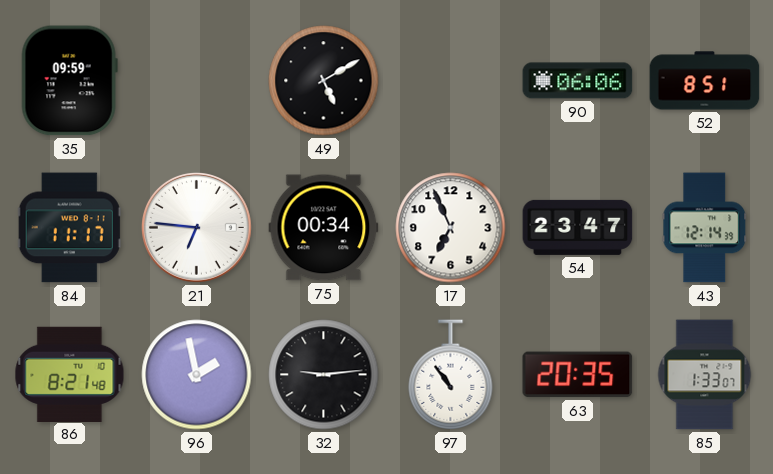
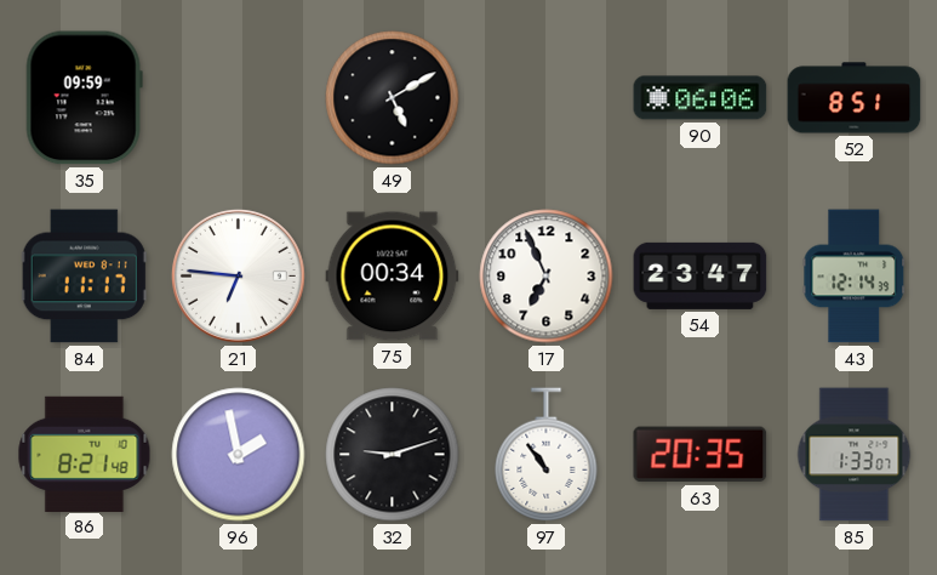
32: 9:14 -> 9:12
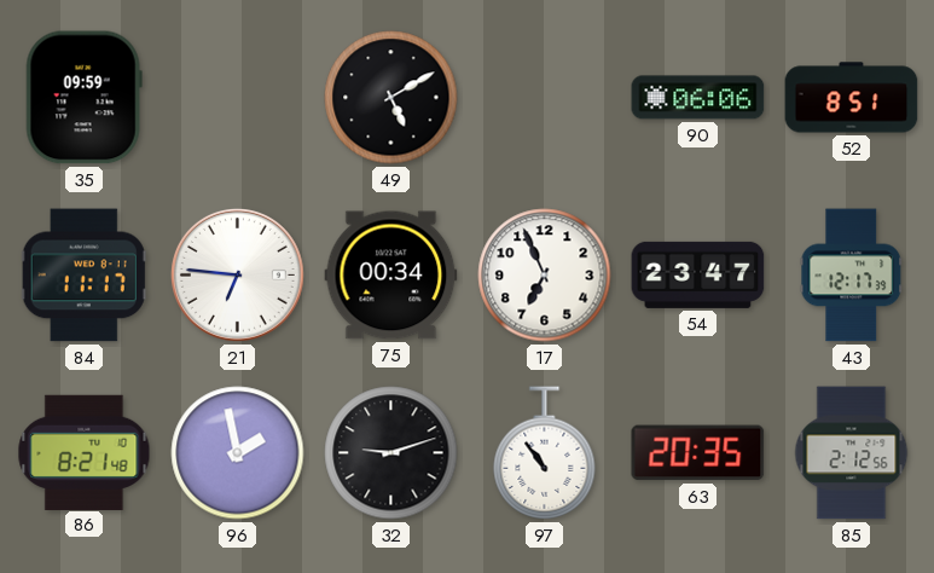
43: 12:14 -> 12:17
85: 1:33 -> 2:12
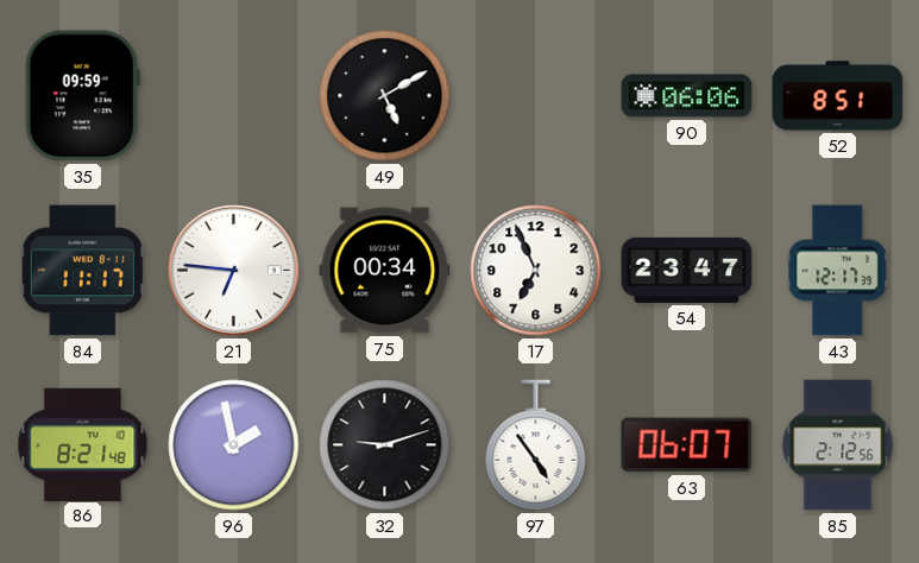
97: 10:54 -> 4:54
63: 20:35 -> 06:07
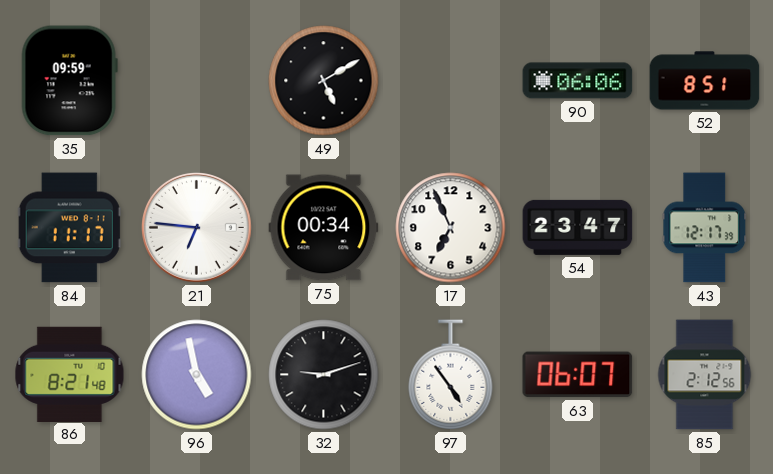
96: 1:58 -> 4:58
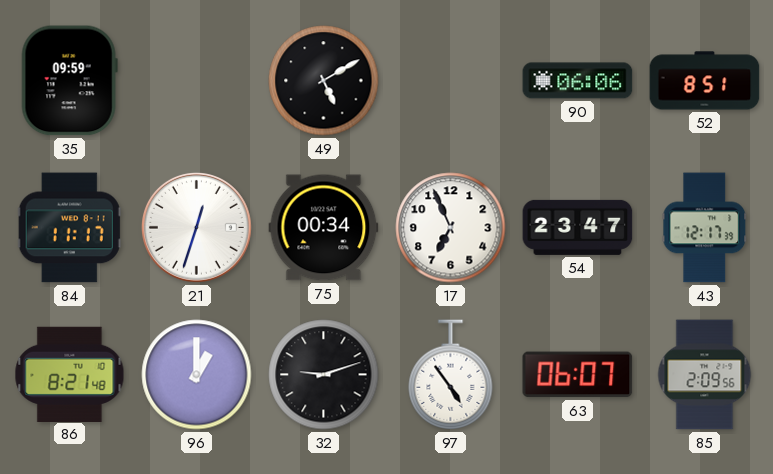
21: 6:46 -> 12:33
96: 4:58 -> 1:00
85: 2:12 -> 2:09
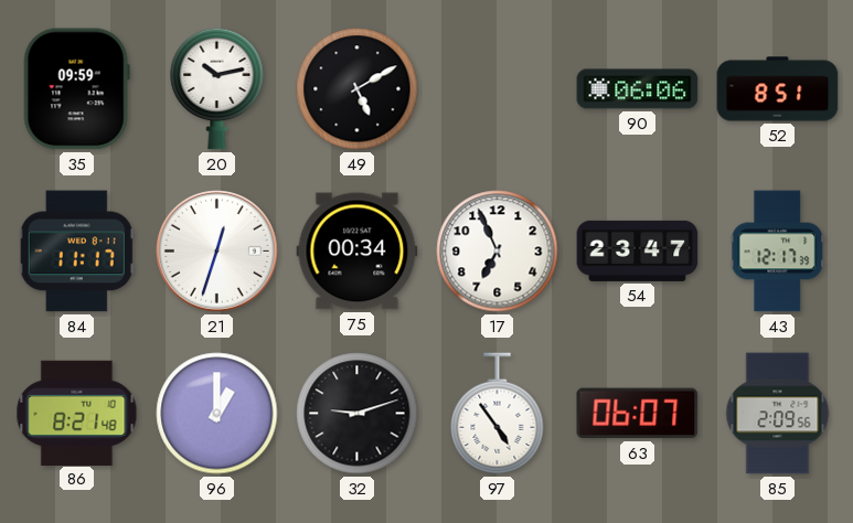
20: none -> 10:13
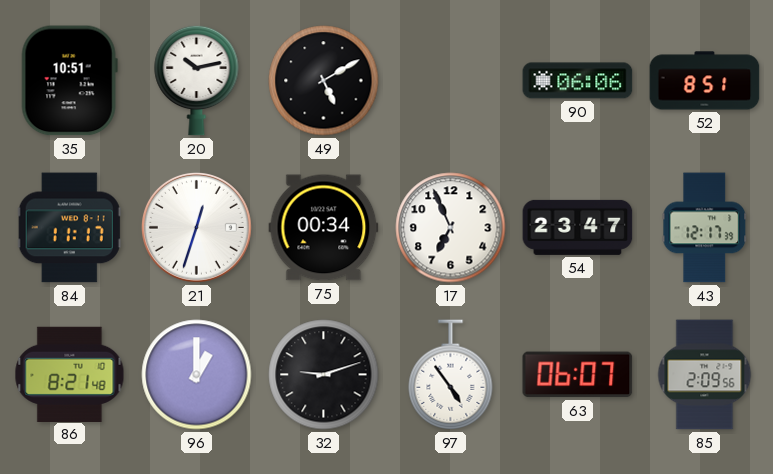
35: 09:59 -> 10:51
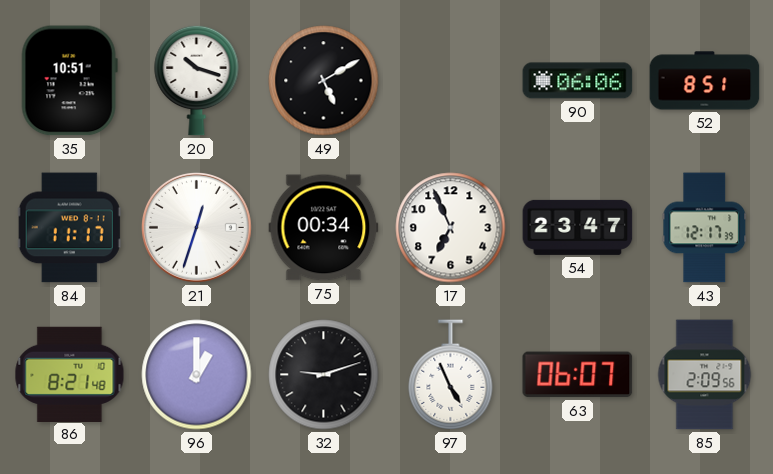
20: 10:13 -> 10:18
97: 4:54 -> 4:56
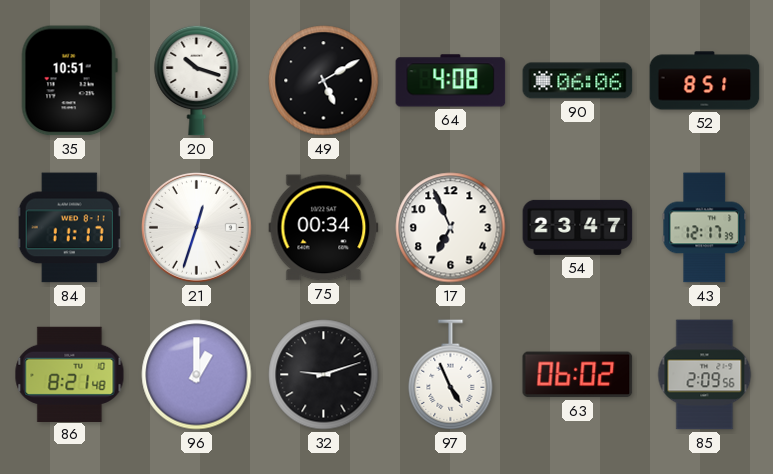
64: none -> 4:08
63: 06:07 -> 06:02
